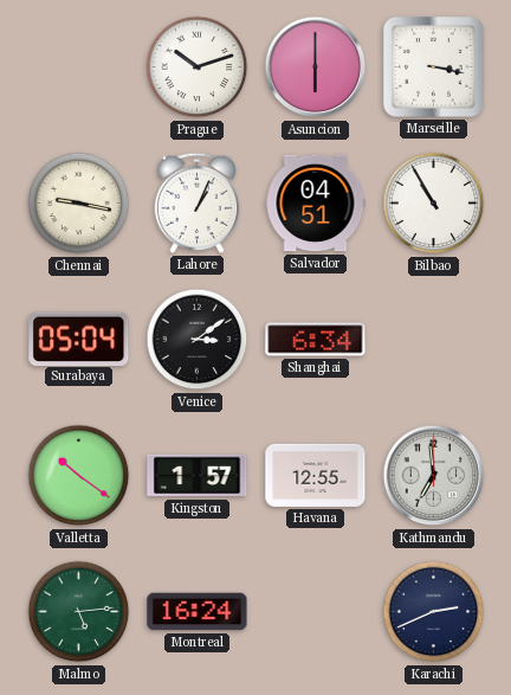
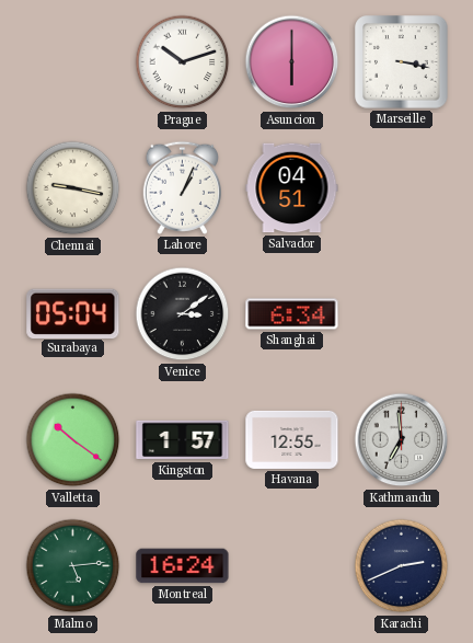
Bilbao: 10:55 -> none
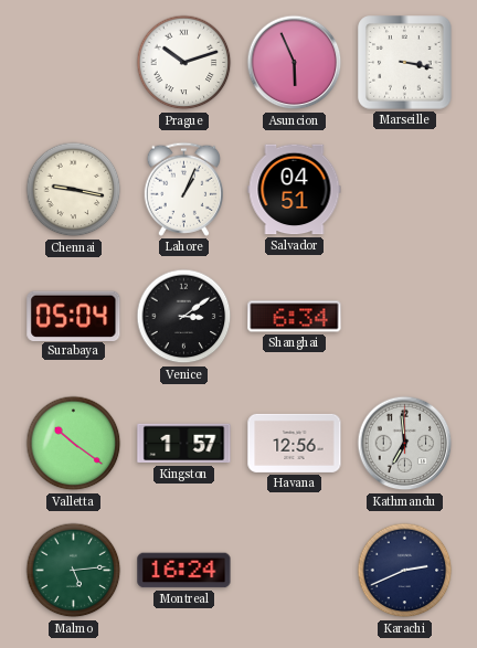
Asuncion: 6:00 -> 5:56
Havana: 12:55 -> 12:56
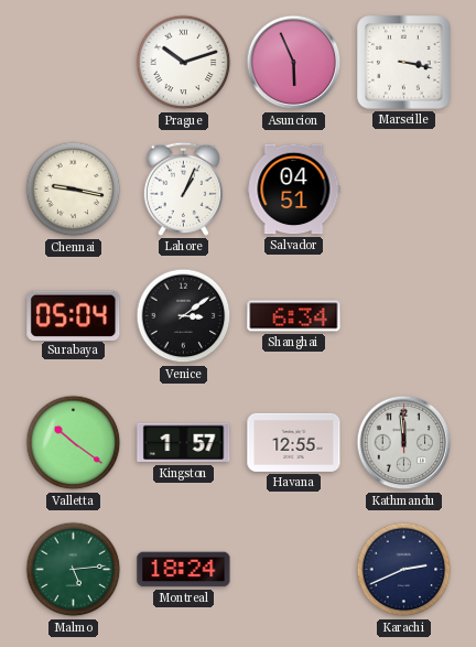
Havana: 12:56 -> 12:55
Kathmandu: 6:59 -> 11:59
Montreal: 16:24 -> 18:24
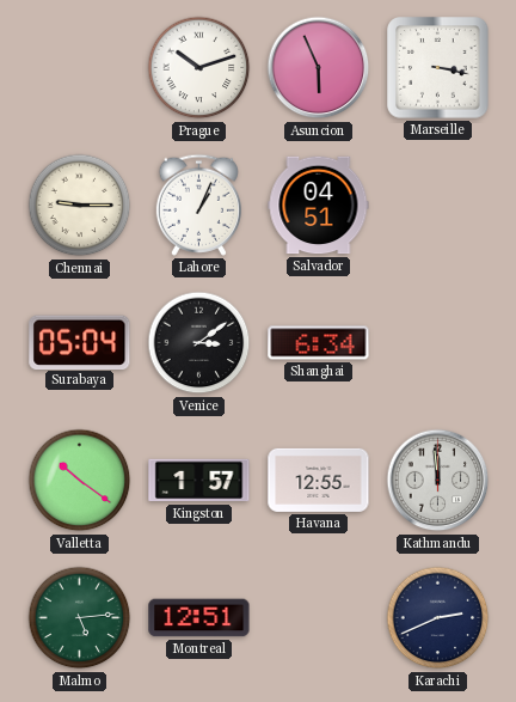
Chennai: 9:17 -> 9:15
Montreal: 18:24 -> 12:51
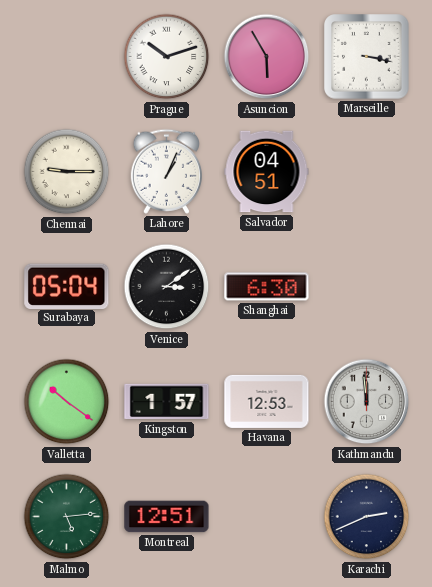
Asuncion: 5:56 -> 5:55
Shanghai: 6:34 -> 6:30
Havana: 12:55 -> 12:53
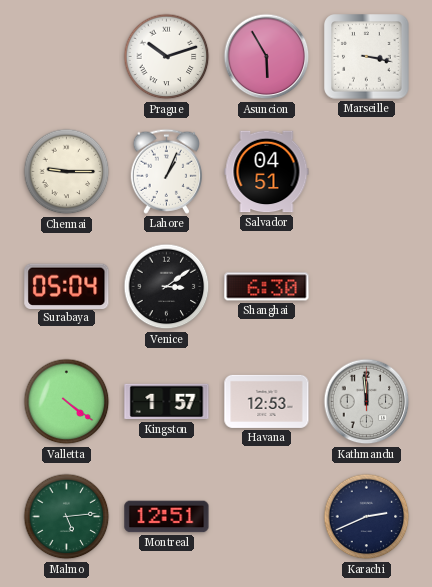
Valletta: 10:21 -> 4:21
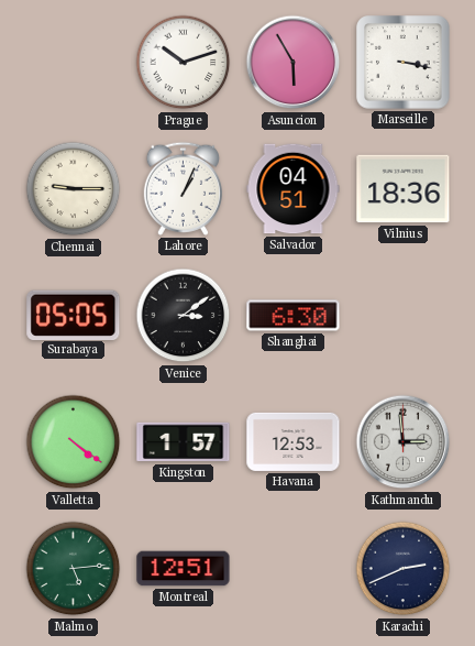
Vilnius: none -> 18:36
Surabaya: 05:04 -> 05:05
Kathmandu: 11:59 -> 2:59
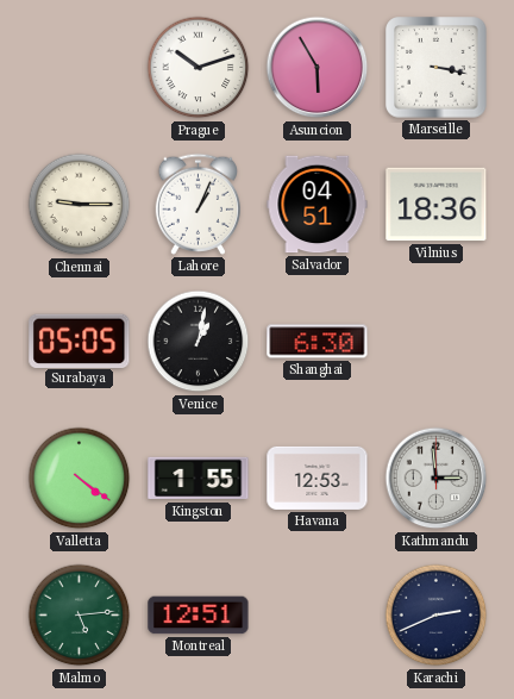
Venice: 3:09 -> 1:02
Kingston: 1:57 -> 1:55
